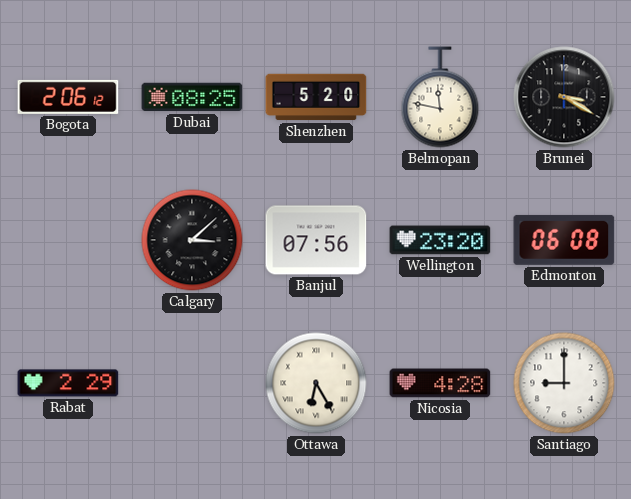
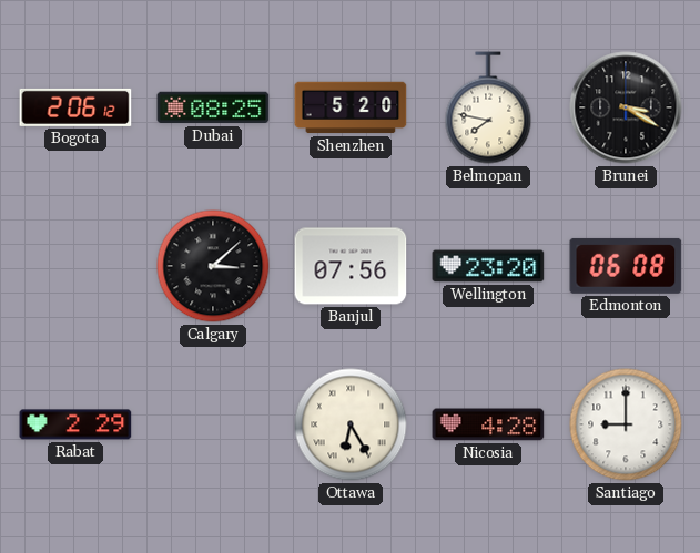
Belmopan: 11:47 -> 7:47
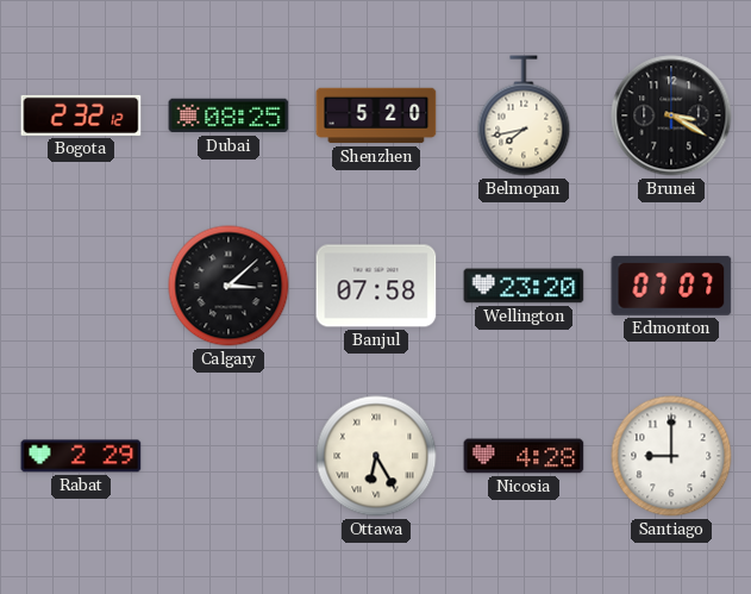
Bogota: 2:06 -> 2:32
Belmopan: 7:47 -> 7:43
Banjul: 07:56 -> 07:58
Edmonton: 06:08 -> 07:07
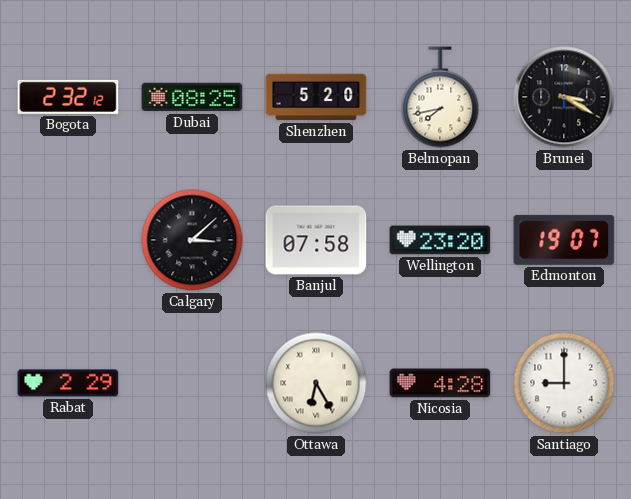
Edmonton: 07:07 -> 19:07
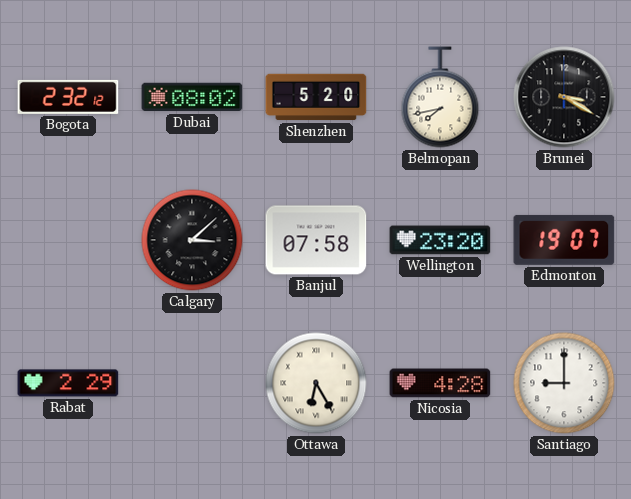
Dubai: 08:25 -> 08:02
